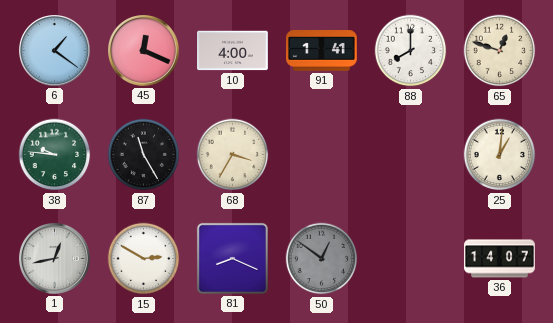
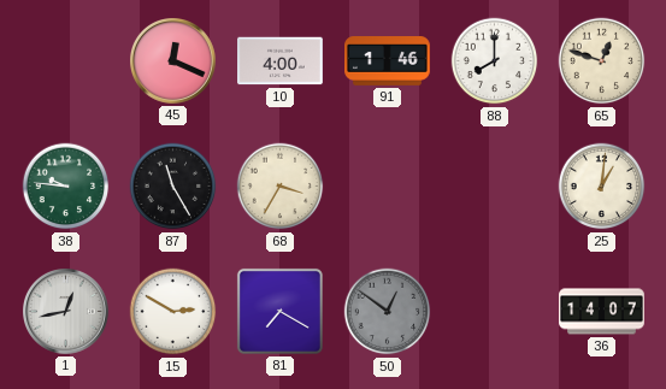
6: 1:21 -> none
91: 1:41 -> 1:46
81: 8:19 -> 7:20
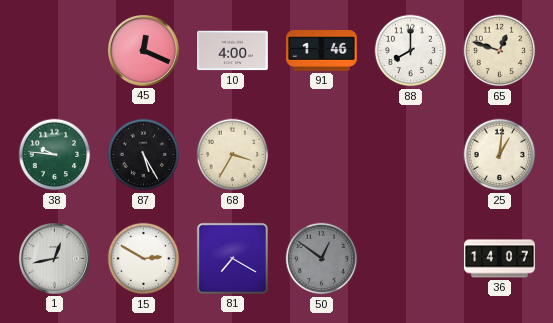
87: 11:25 -> 5:25
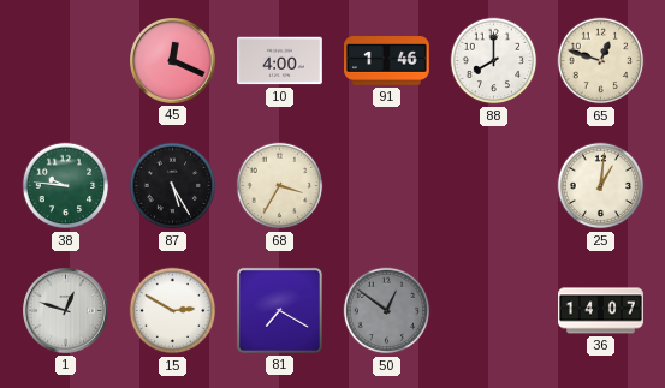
1: 12:43 -> 12:48
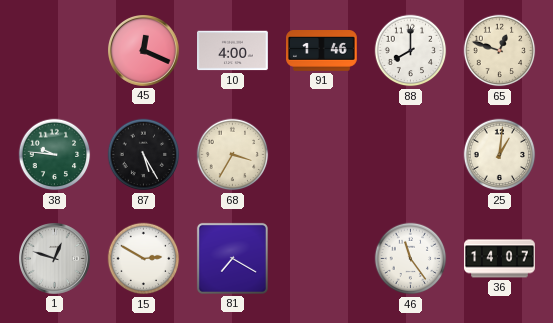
50: 12:51 -> none
46: none -> 11:24
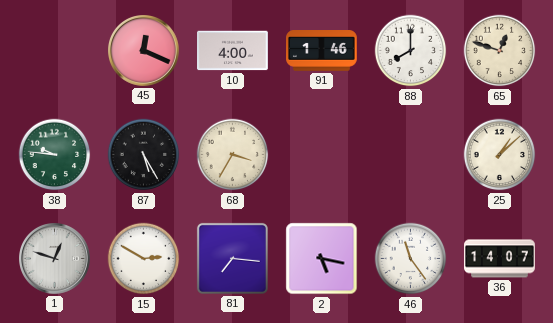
25: 1:01 -> 1:08
81: 7:20 -> 7:16
2: none -> 5:17
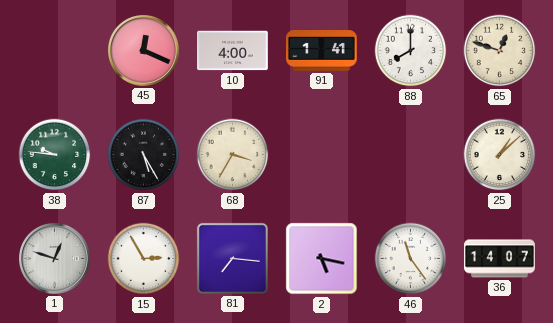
91: 1:46 -> 1:41
15: 2:50 -> 2:55
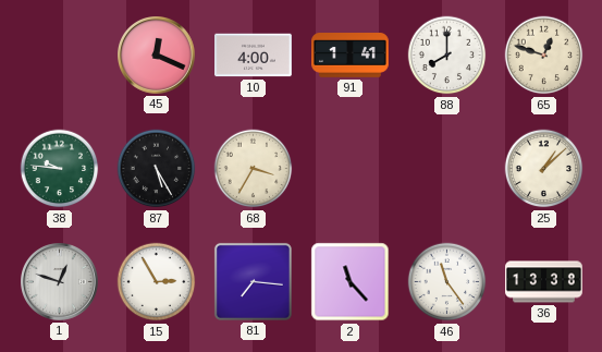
2: 5:17 -> 11:23
36: 14:07 -> 13:38
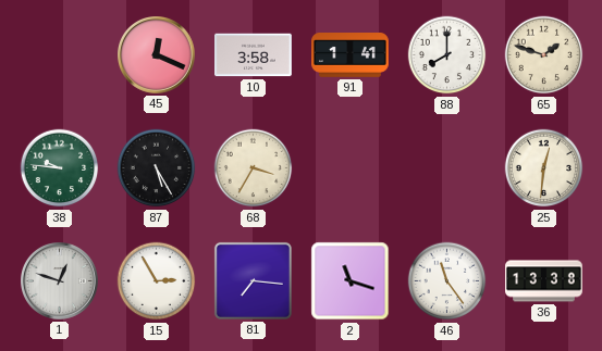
10: 4:00 -> 3:58
65: 12:48 -> 1:48
25: 1:08 -> 12:31
2: 11:23 -> 11:18
